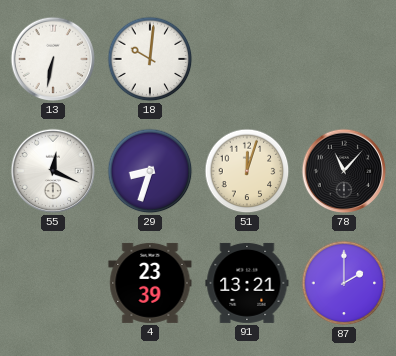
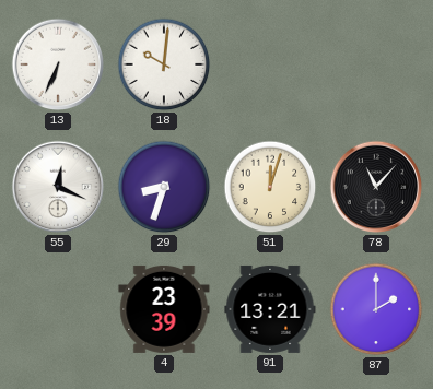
13: 6:32 -> 6:34
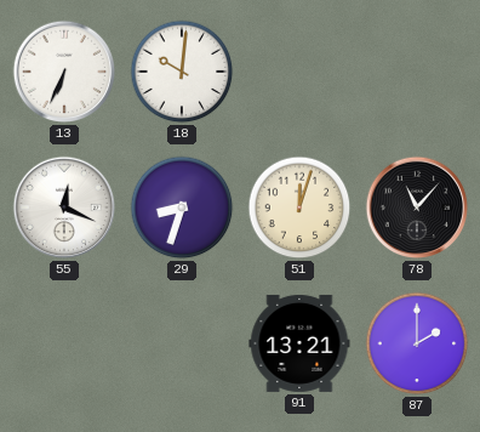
4: 23:39 -> none
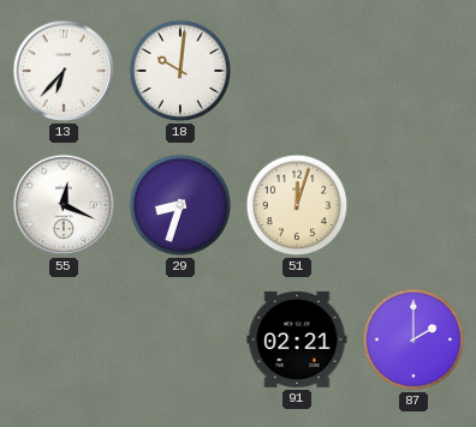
13: 6:34 -> 6:37
78: 11:07 -> none
91: 13:21 -> 02:21
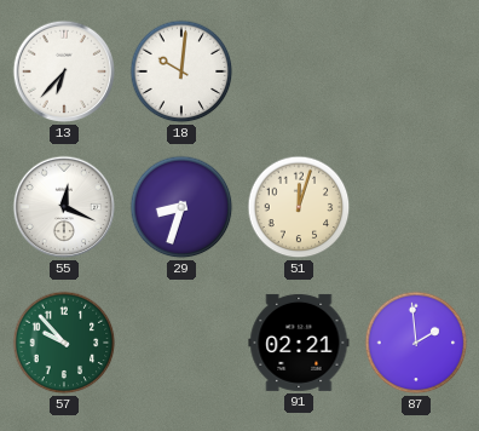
57: none -> 9:53
87: 2:00 -> 1:59
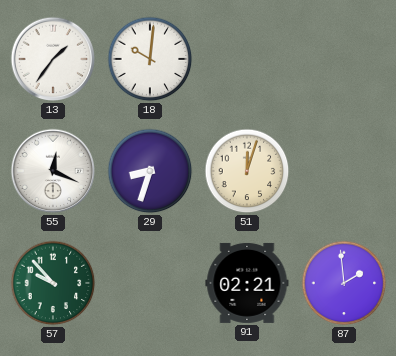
13: 6:37 -> 1:36
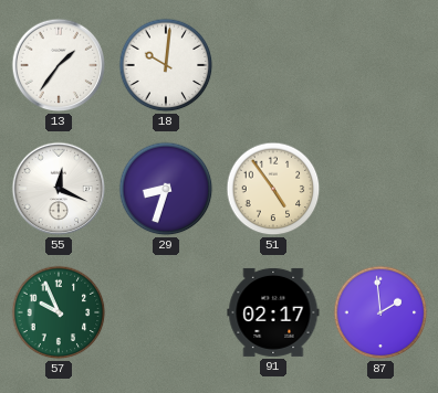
51: 12:03 -> 4:54
57: 9:53 -> 9:56
91: 02:21 -> 02:17
